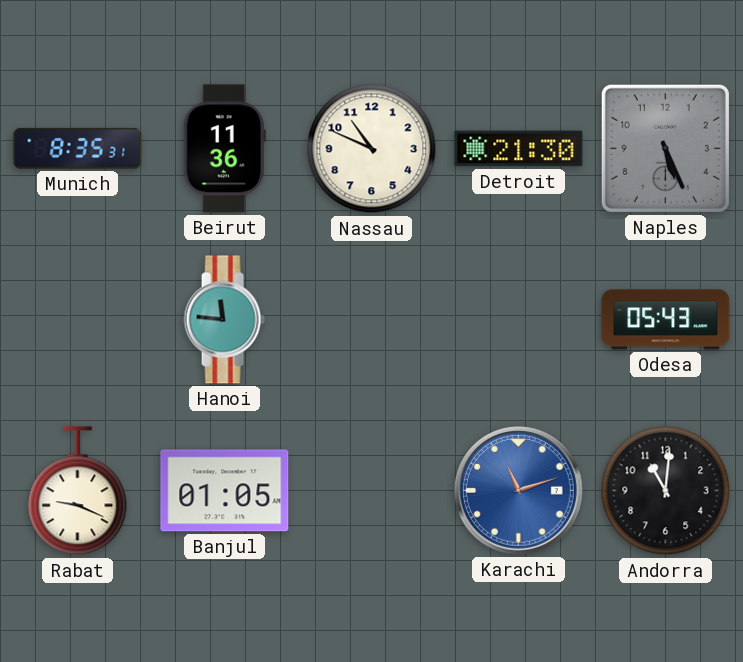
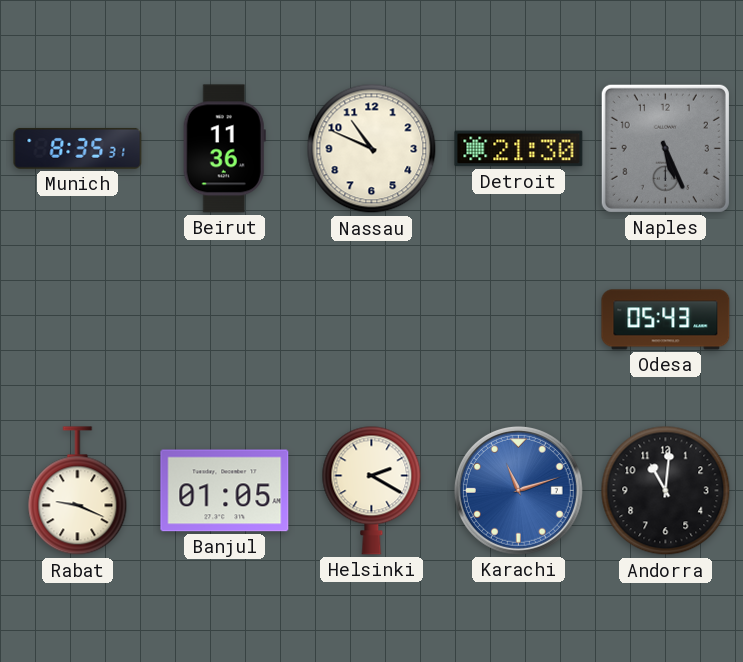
Hanoi: 11:46 -> none
Helsinki: none -> 2:20
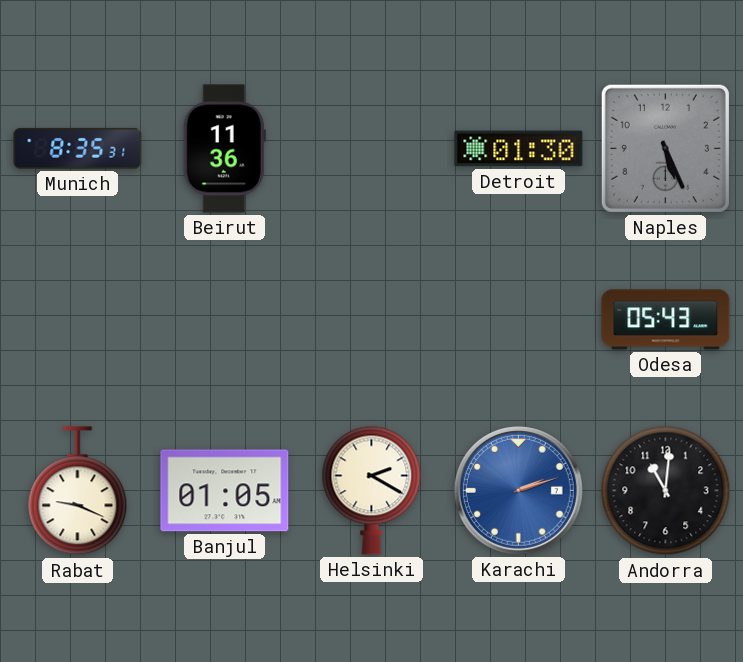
Nassau: 10:49 -> none
Detroit: 21:30 -> 01:30
Karachi: 11:12 -> 2:12
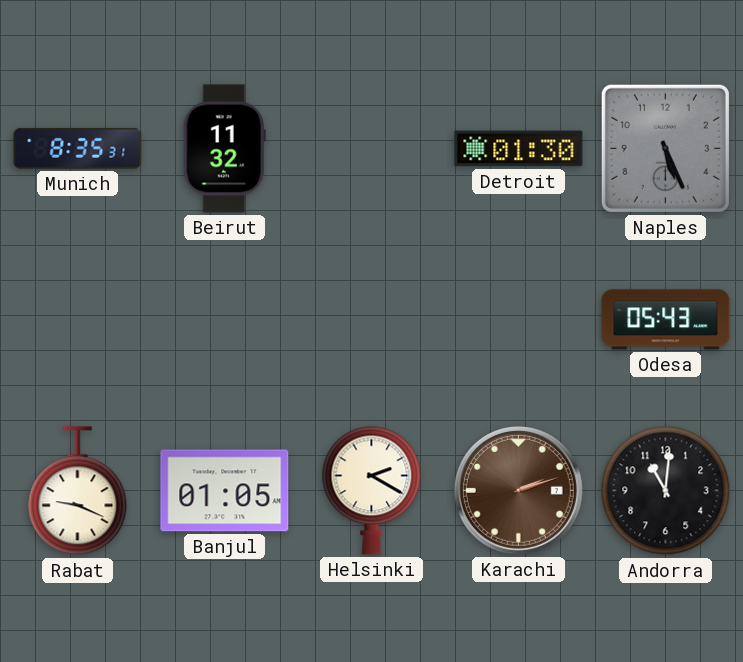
Beirut: 11:36 -> 11:32
Karachi dial: blue -> brown
